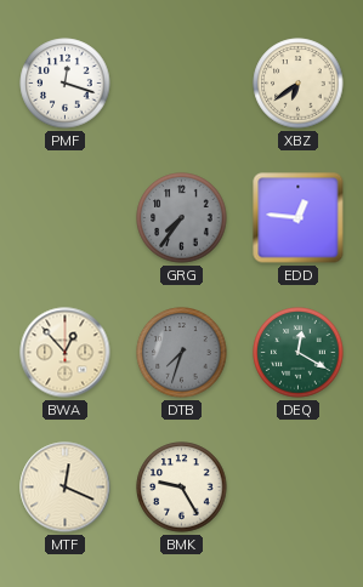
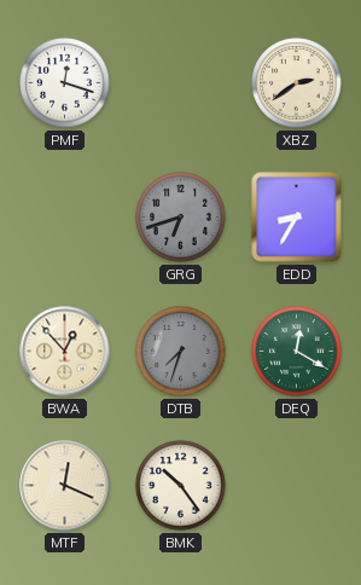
XBZ: 6:39 -> 2:39
GRG: 7:36 -> 6:42
EDD: 12:46 -> 8:35
BMK: 9:25 -> 10:24
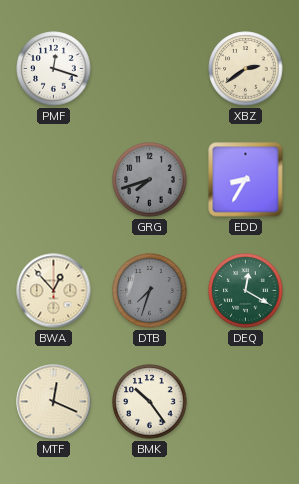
GRG: 6:42 -> 7:42
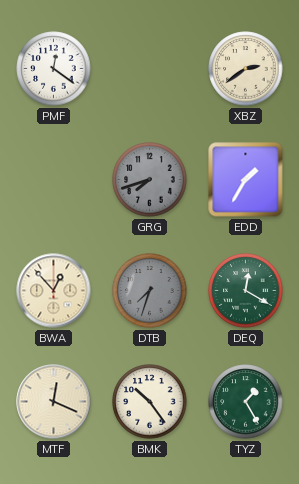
PMF: 12:18 -> 12:21
EDD: 8:35 -> 1:35
TYZ: none -> 1:25
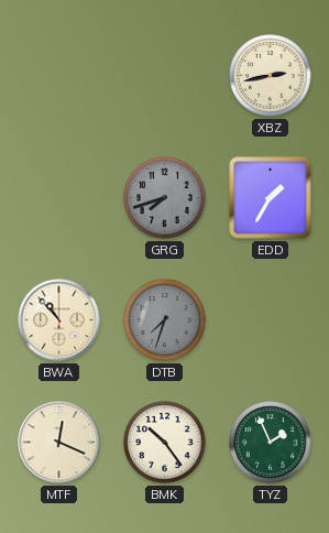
PMF: 12:21 -> none
XBZ: 2:39 -> 2:43
BWA: 12:53 -> 10:53
DEQ: 12:20 -> none
TYZ: 1:25 -> 1:56
